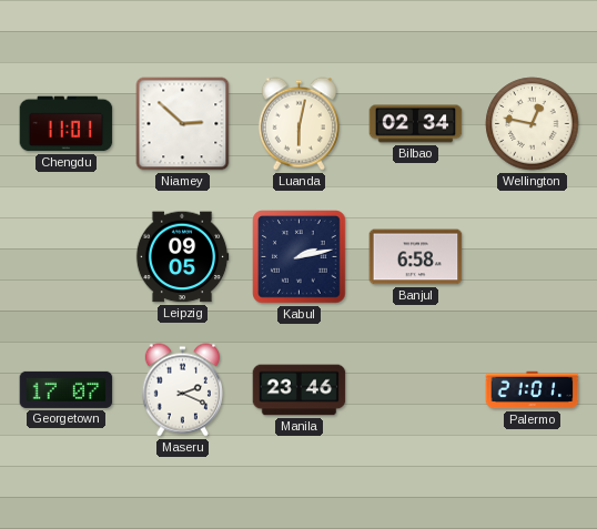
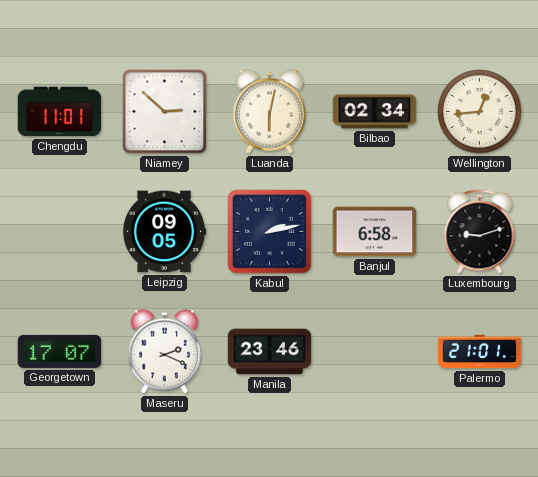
Wellington: 12:47 -> 12:44
Luxembourg: none -> 9:12
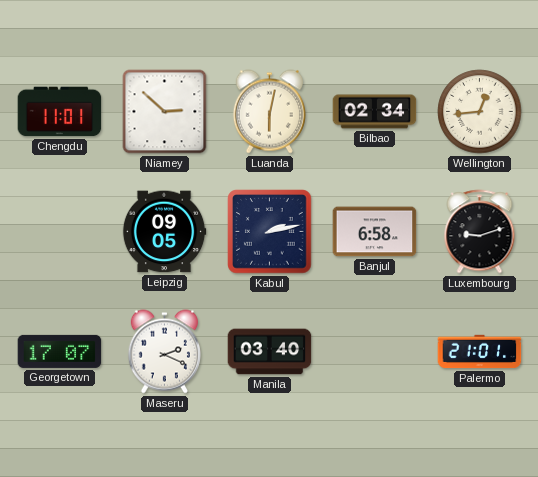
Manila: 23:46 -> 03:40
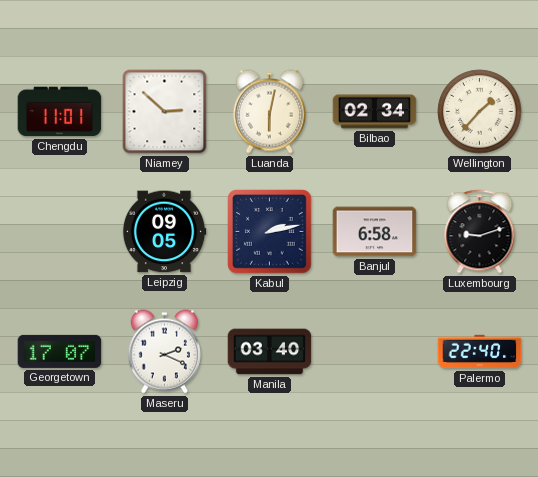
Wellington: 12:44 -> 1:37
Palermo: 21:01 -> 22:40
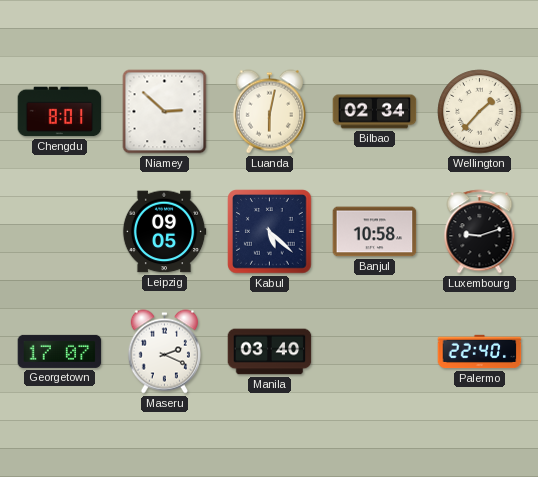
Chengdu: 11:01 -> 8:01
Kabul: 2:13 -> 5:22
Banjul: 6:58 -> 10:58
